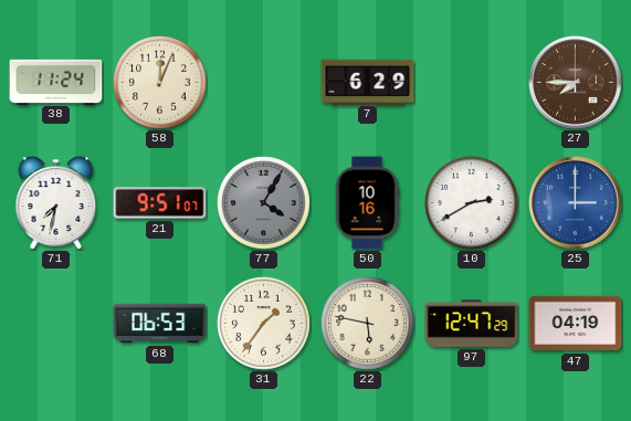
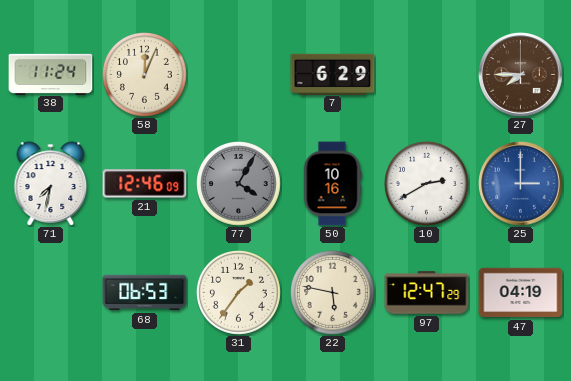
21: 9:51 -> 12:46
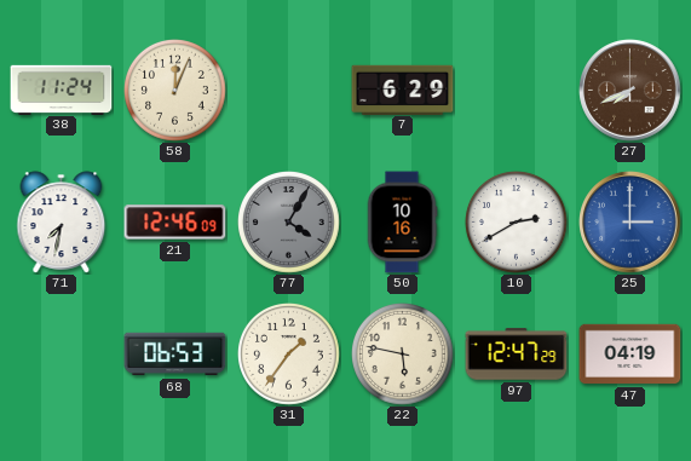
27: 7:45 -> 7:41
